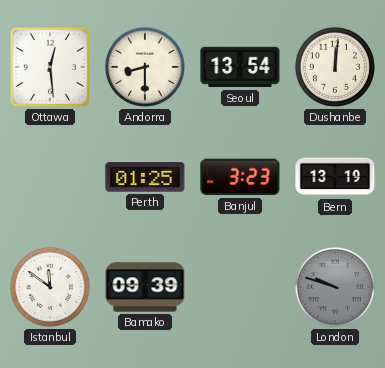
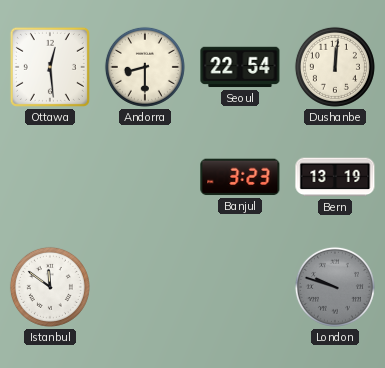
Seoul: 13:54 -> 22:54
Perth: 01:25 -> none
Bamako: 09:39 -> none
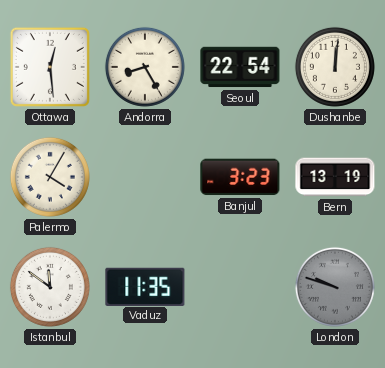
Andorra: 8:30 -> 8:25
Palermo: none -> 4:05
Vaduz: none -> 11:35
